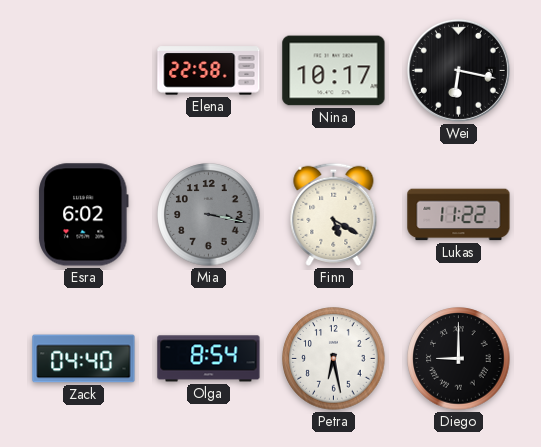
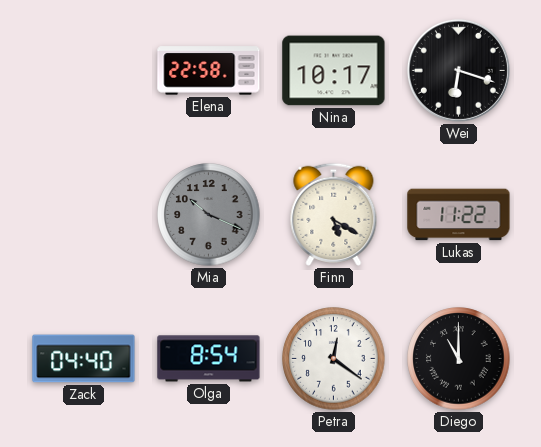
Wei: 6:17 -> 6:18
Esra: 6:02 -> none
Mia: 3:17 -> 10:19
Petra: 6:28 -> 12:21
Diego: 9:00 -> 11:00
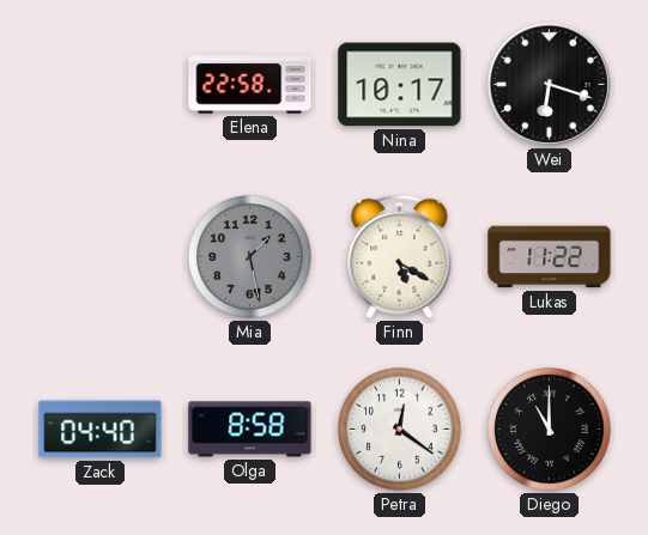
Mia: 10:19 -> 1:28
Olga: 8:54 -> 8:58
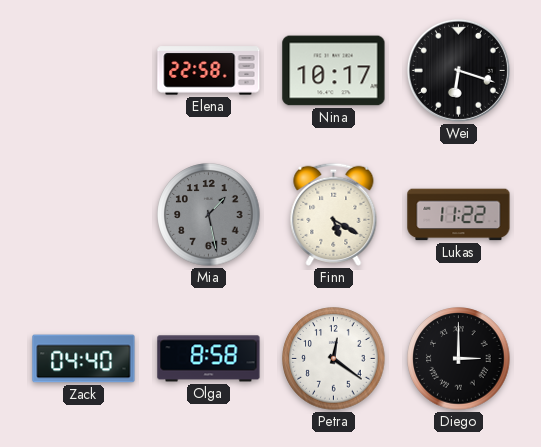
Diego: 11:00 -> 3:00
